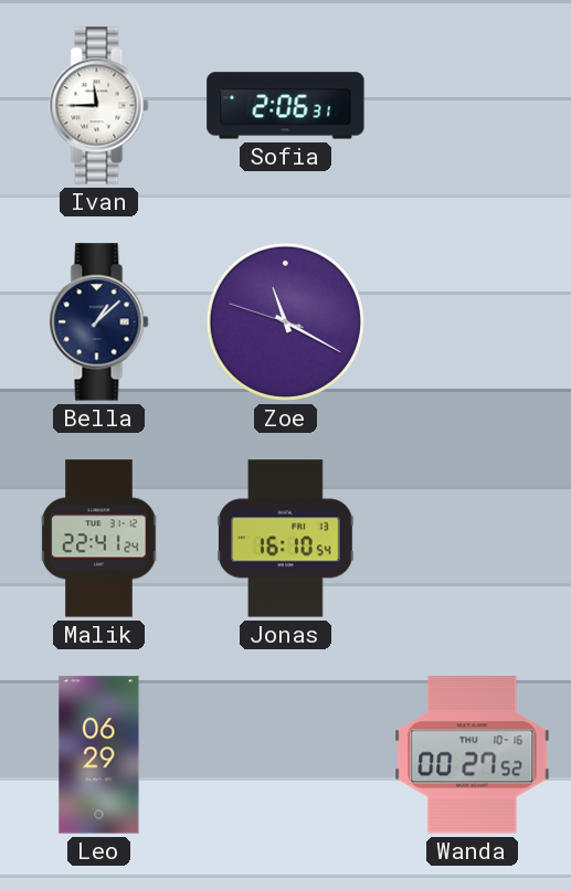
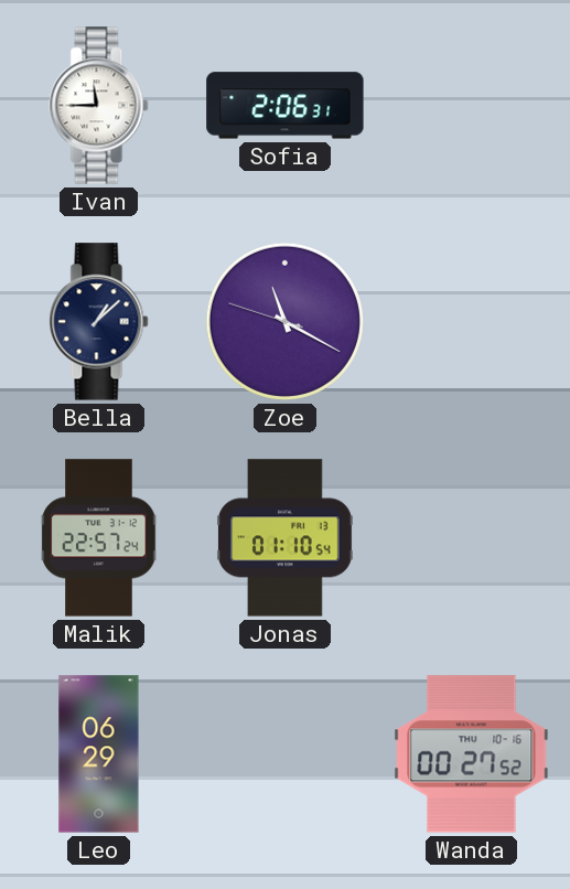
Malik: 22:41 -> 22:57
Jonas: 16:10 -> 01:10
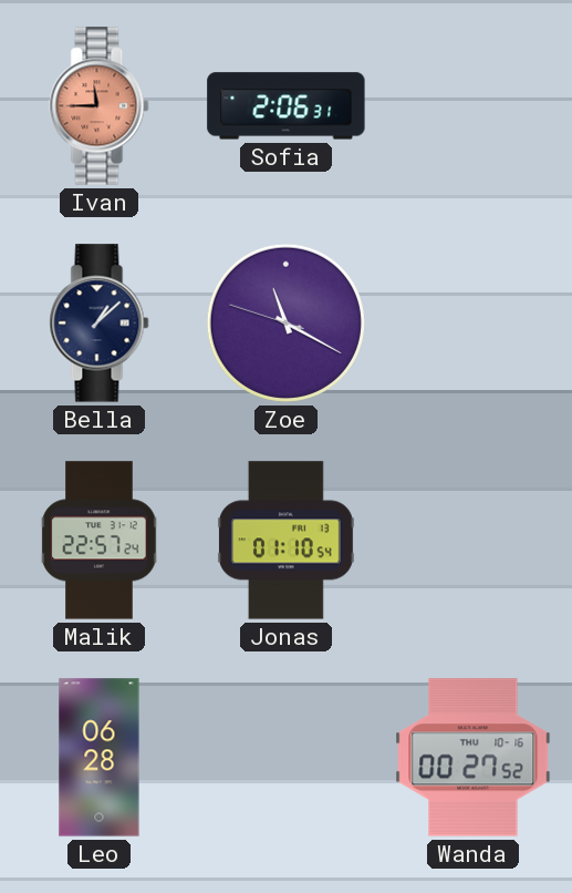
Ivan dial: white -> salmon
Leo: 06:29 -> 06:28
